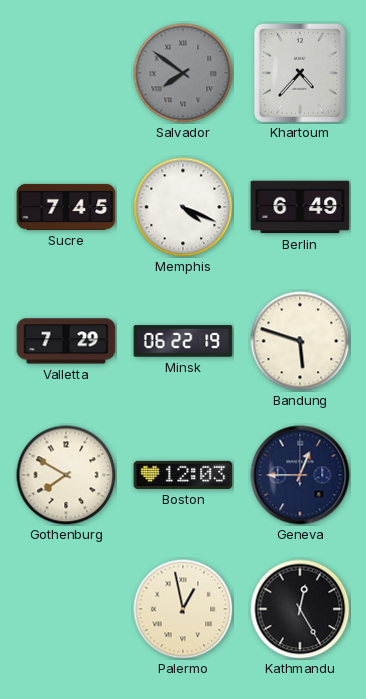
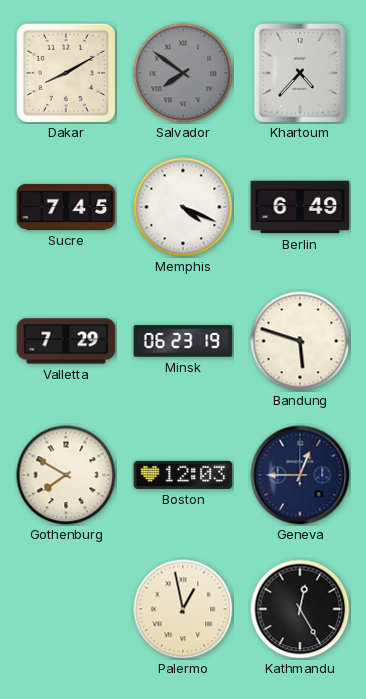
Dakar: none -> 8:10
Minsk: 06:22 -> 06:23
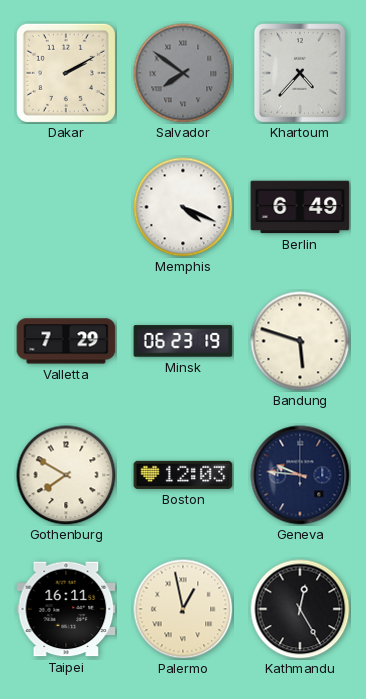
Dakar: 8:10 -> 2:10
Sucre: 7:45 -> none
Geneva: 12:45 -> 9:46
Taipei: none -> 16:11
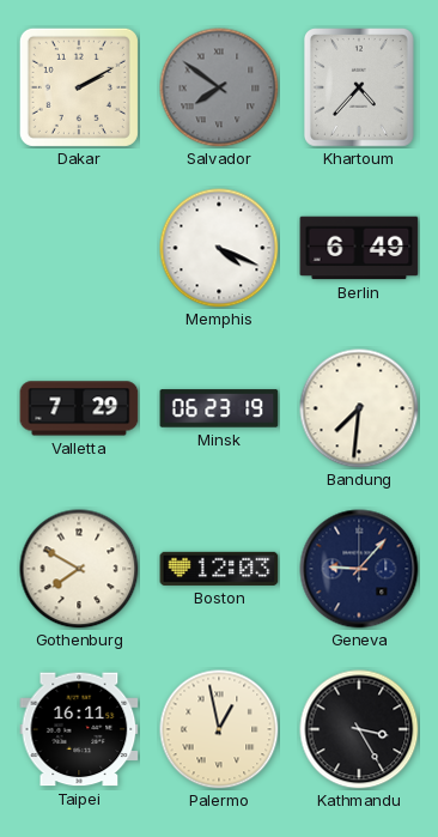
Bandung: 5:48 -> 7:31
Geneva: 9:46 -> 9:07
Kathmandu: 12:25 -> 3:25
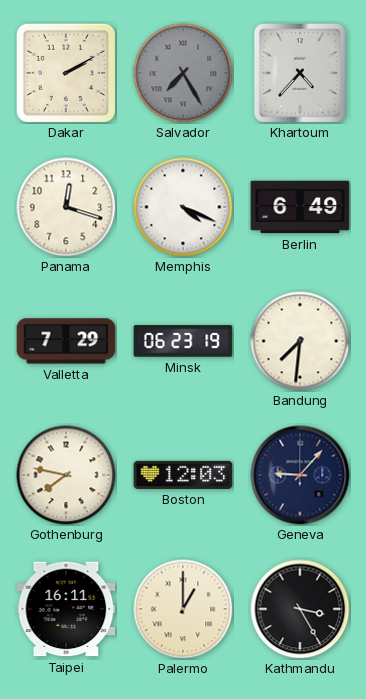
Salvador: 7:51 -> 7:25
Panama: none -> 12:18
Gothenburg: 7:50 -> 7:47
Palermo: 12:58 -> 1:00
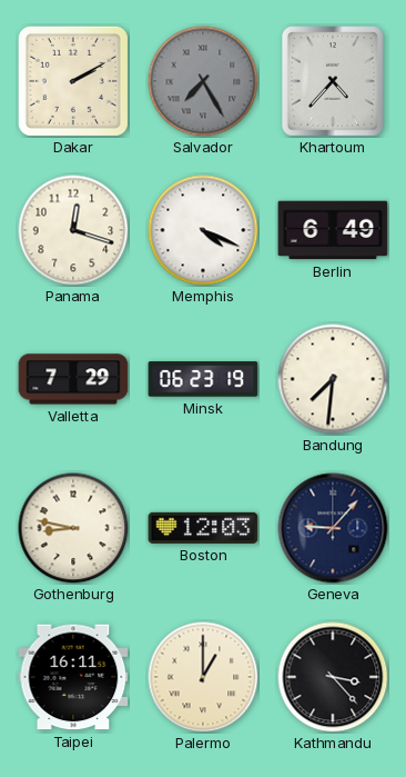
Gothenburg: 7:47 -> 8:47
Kathmandu: 3:25 -> 3:23
